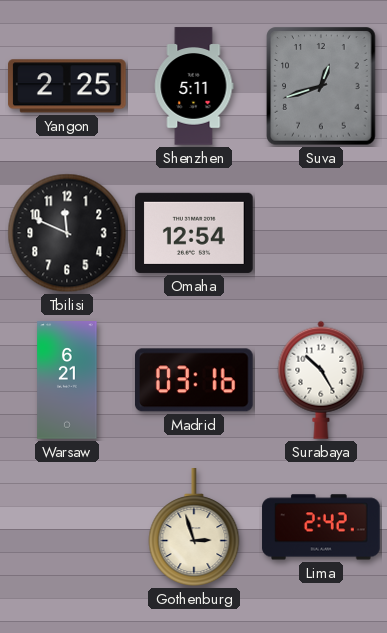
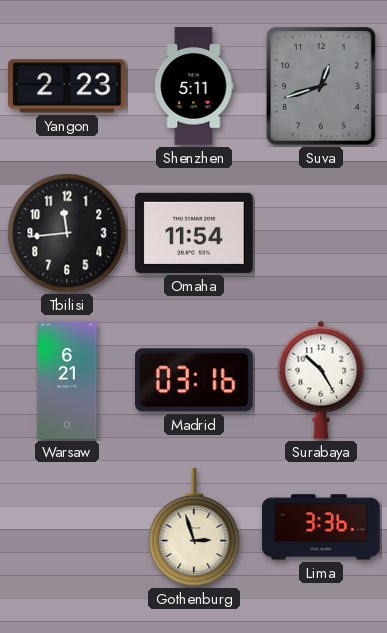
Yangon: 2:25 -> 2:23
Tbilisi: 11:49 -> 11:44
Omaha: 12:54 -> 11:54
Lima: 2:42 -> 3:36
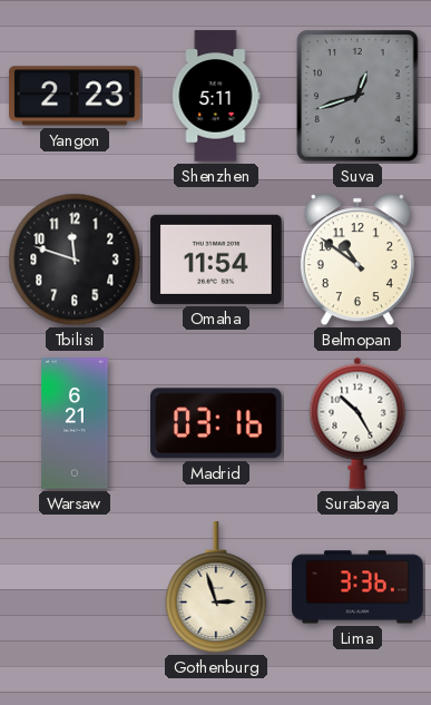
Tbilisi: 11:44 -> 11:48
Belmopan: none -> 10:51
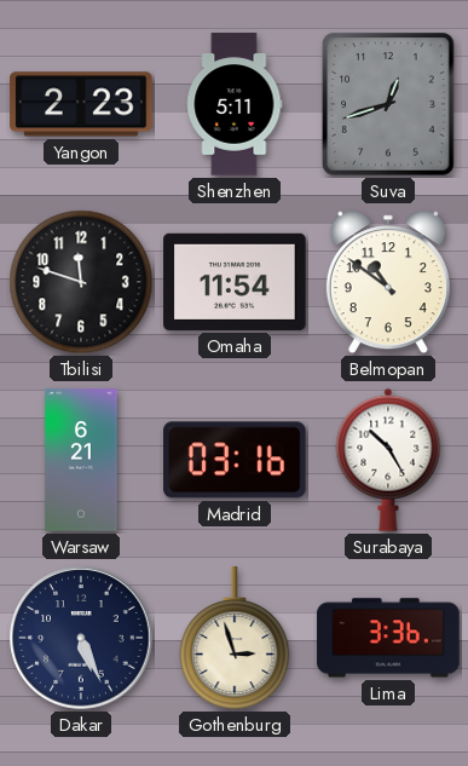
Dakar: none -> 5:26
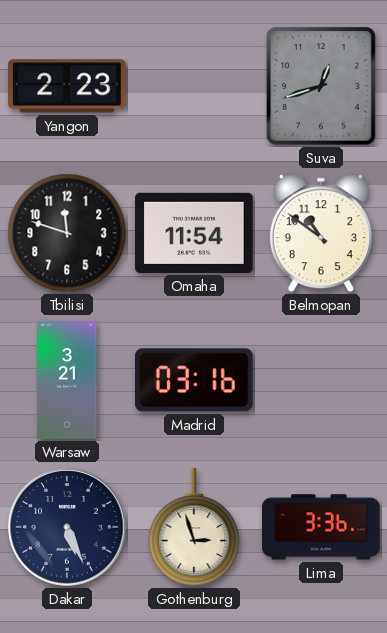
Shenzhen: 5:11 -> none
Warsaw: 6:21 -> 3:21
Surabaya: 10:25 -> none
